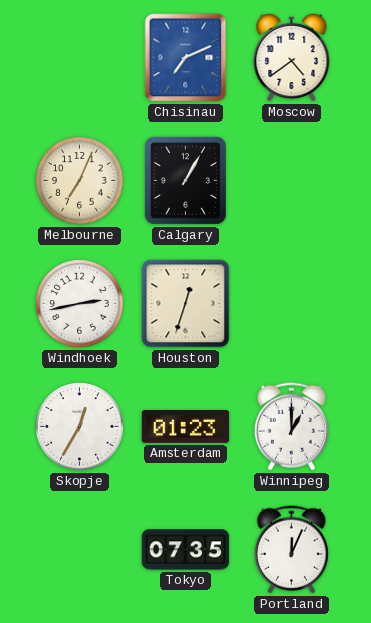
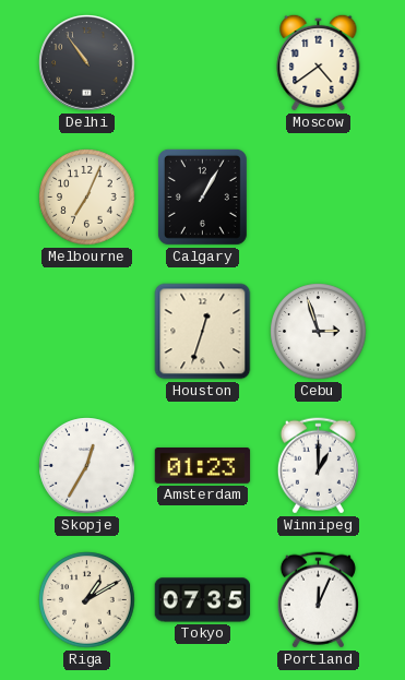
Delhi: none -> 10:54
Chisinau: 7:11 -> none
Windhoek: 2:43 -> none
Cebu: none -> 2:57
Riga: none -> 1:10
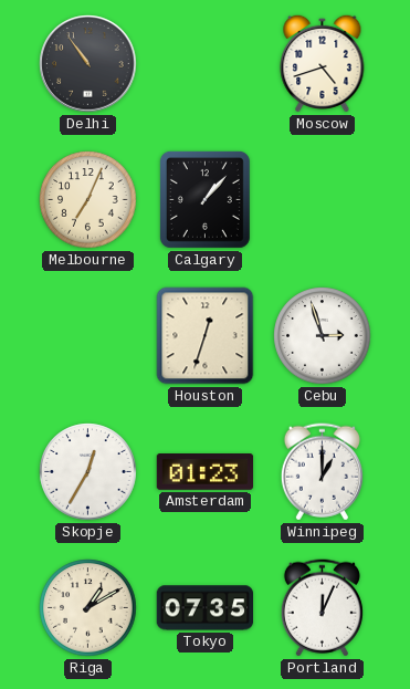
Moscow: 4:39 -> 4:42
Calgary: 1:05 -> 1:07
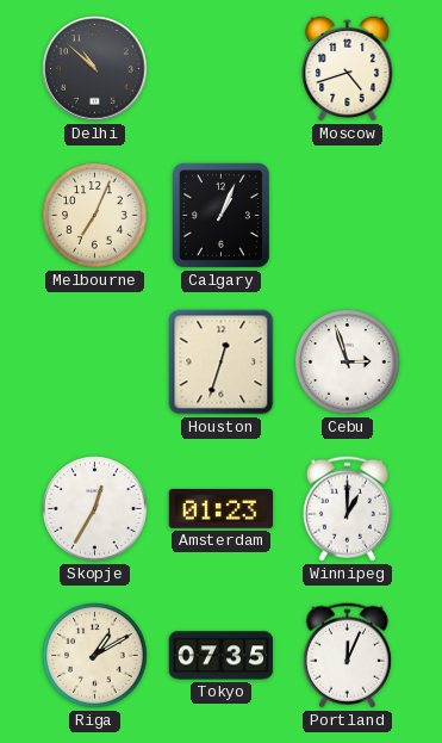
Delhi: 10:54 -> 10:52
Calgary: 1:07 -> 1:04
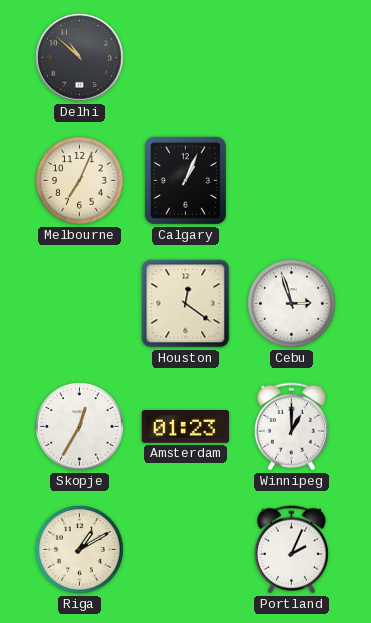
Moscow: 4:42 -> none
Houston: 12:33 -> 12:21
Tokyo: 07:35 -> none
Portland: 12:04 -> 2:04
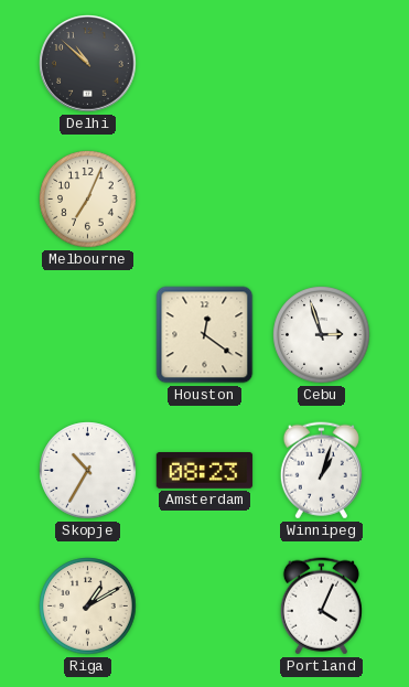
Calgary: 1:04 -> none
Skopje: 12:35 -> 10:35
Amsterdam: 01:23 -> 08:23
Winnipeg: 1:00 -> 1:03
Portland: 2:04 -> 4:04
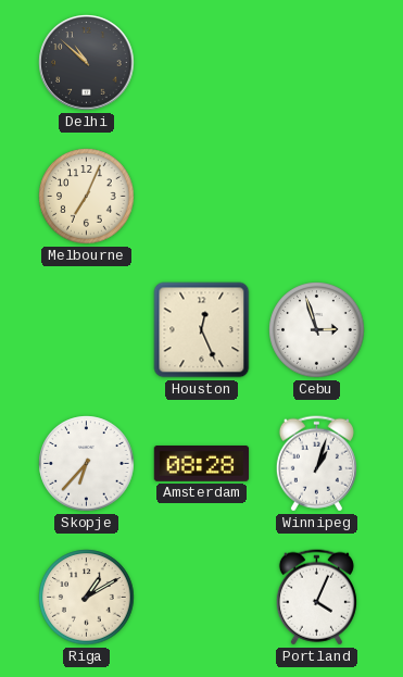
Houston: 12:21 -> 12:26
Skopje: 10:35 -> 6:37
Amsterdam: 08:23 -> 08:28
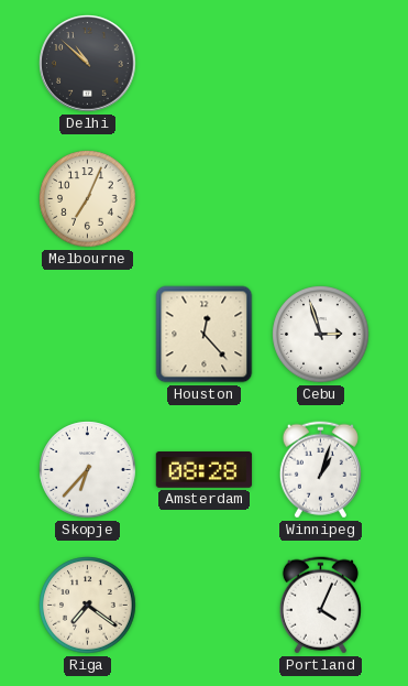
Houston: 12:26 -> 12:23
Riga: 1:10 -> 7:21
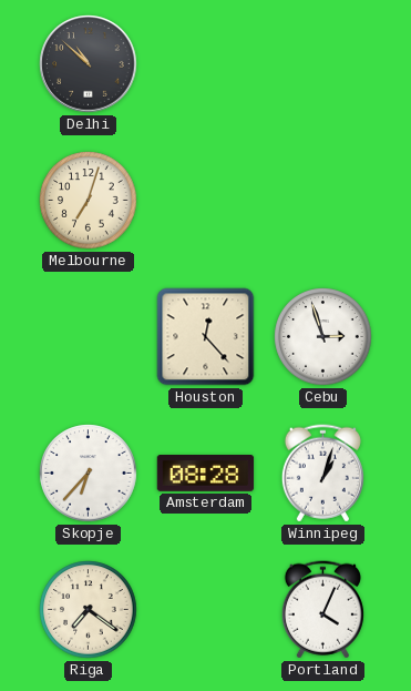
Melbourne: 7:04 -> 7:03
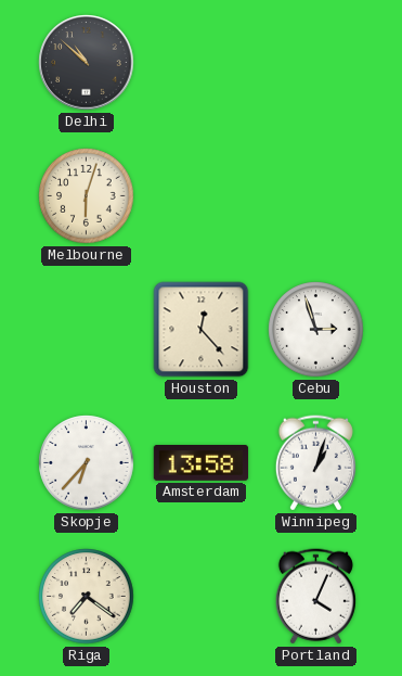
Melbourne: 7:03 -> 6:03
Amsterdam: 08:28 -> 13:58
